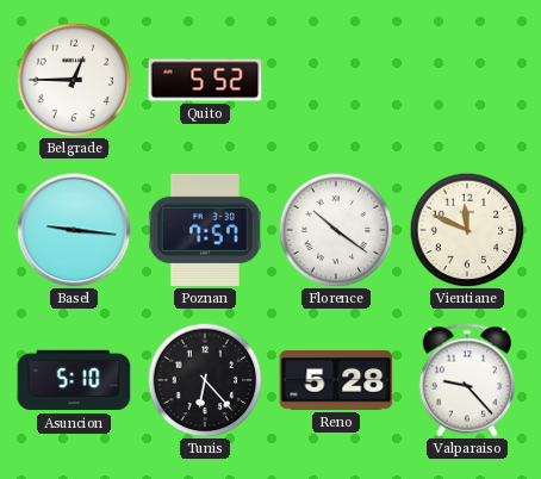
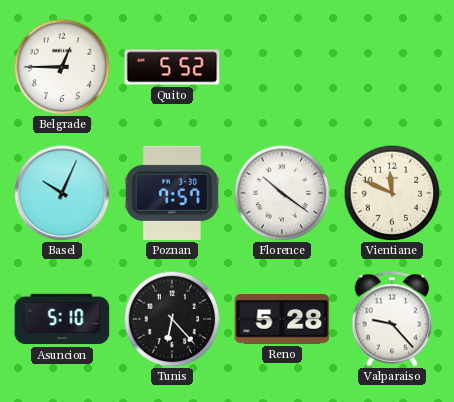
Basel: 9:16 -> 10:04
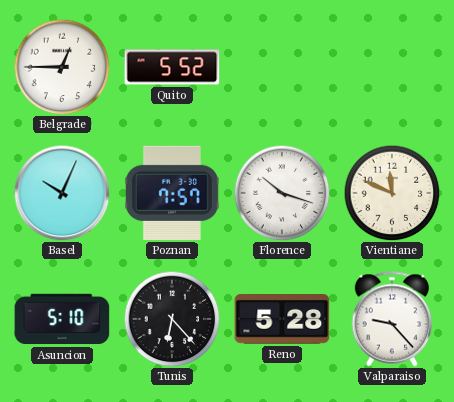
Florence: 10:21 -> 10:18
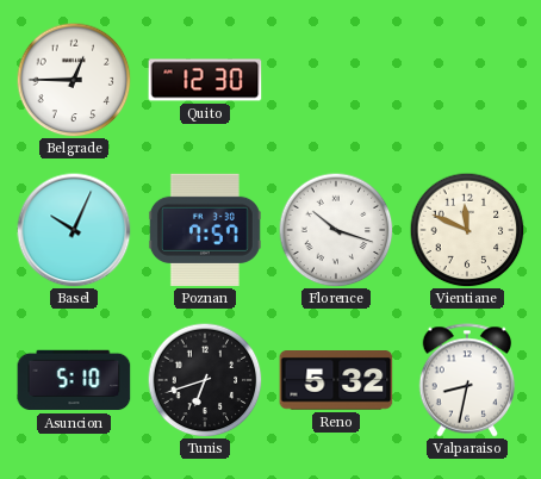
Quito: 5:52 -> 12:30
Tunis: 6:23 -> 6:42
Reno: 5:28 -> 5:32
Valparaiso: 9:23 -> 8:32
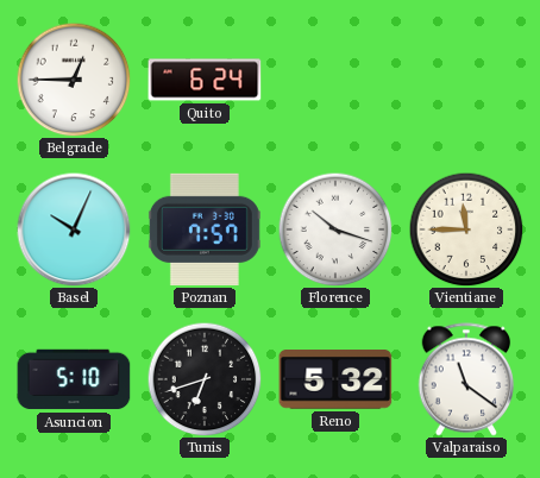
Quito: 12:30 -> 6:24
Vientiane: 11:49 -> 11:45
Valparaiso: 8:32 -> 11:21
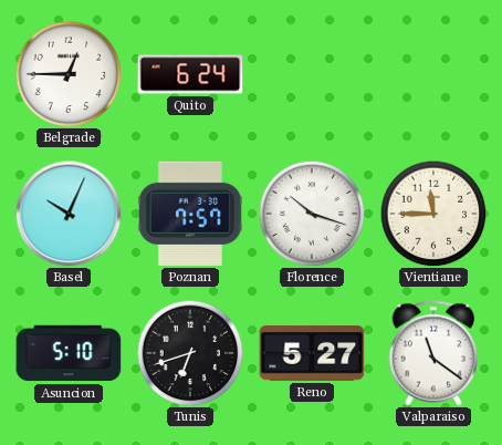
Reno: 5:32 -> 5:27
